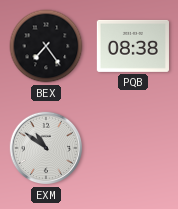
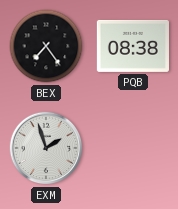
EXM: 10:51 -> 1:57
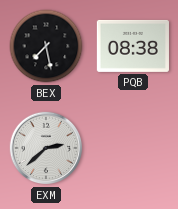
BEX: 7:24 -> 7:28
EXM: 1:57 -> 2:38
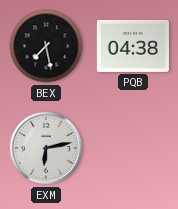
PQB: 08:38 -> 04:38
EXM: 2:38 -> 6:13
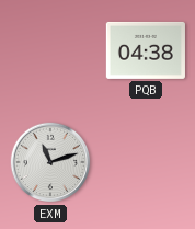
BEX: 7:28 -> none
EXM: 6:13 -> 11:12
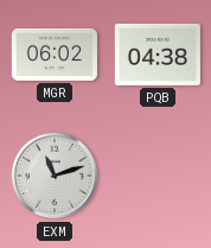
MGR: none -> 06:02
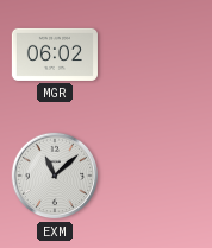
PQB: 04:38 -> none
EXM: 11:12 -> 11:08
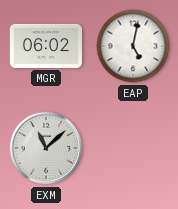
EAP: none -> 5:02
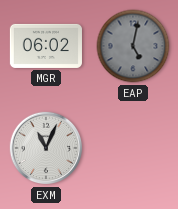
EAP dial: white -> grey
EXM: 11:08 -> 11:04
